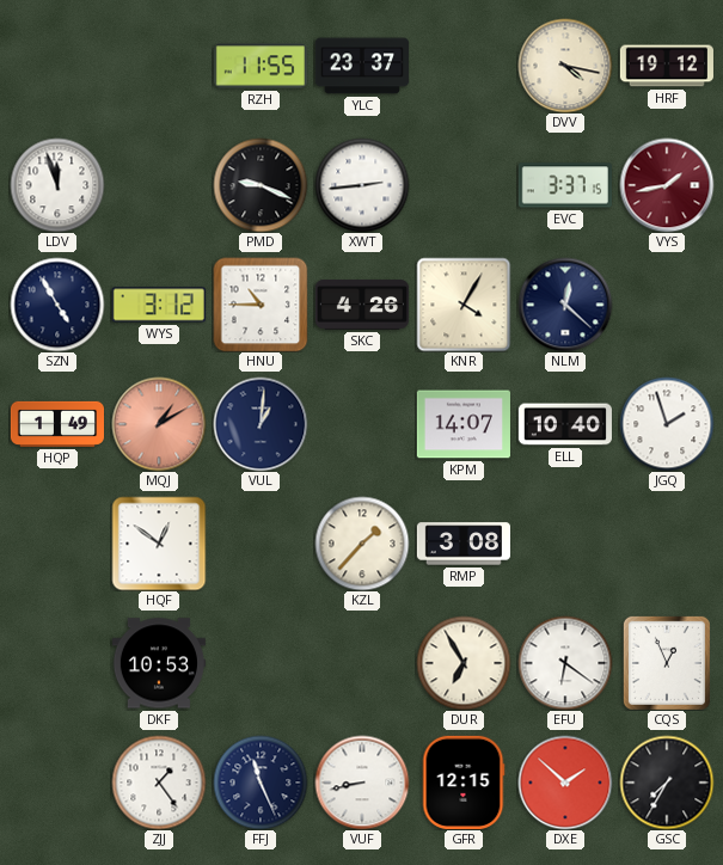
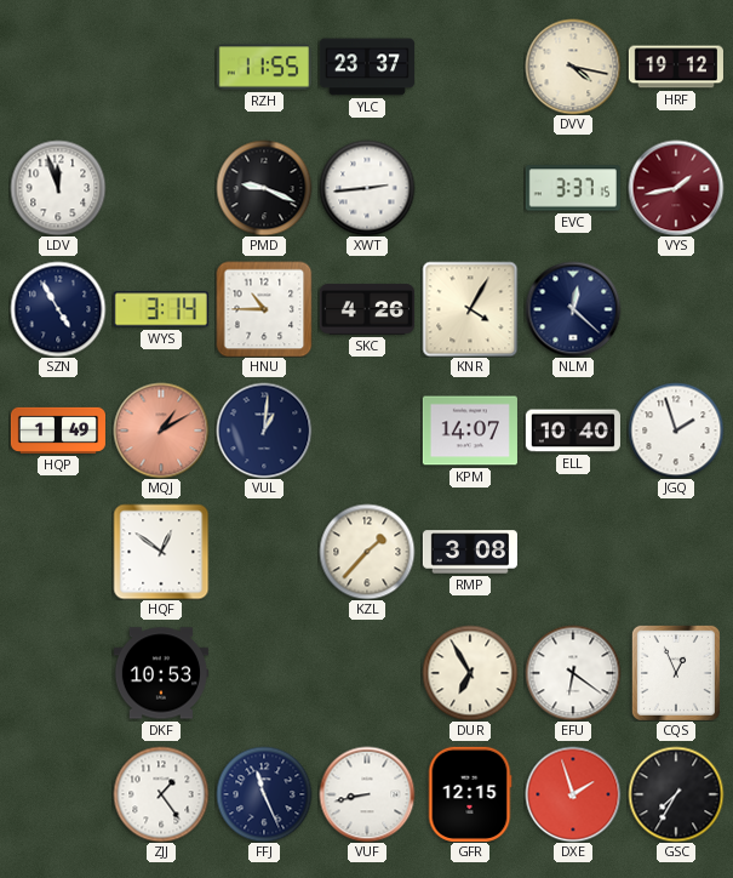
WYS: 3:12 -> 3:14
DXE: 1:52 -> 1:57
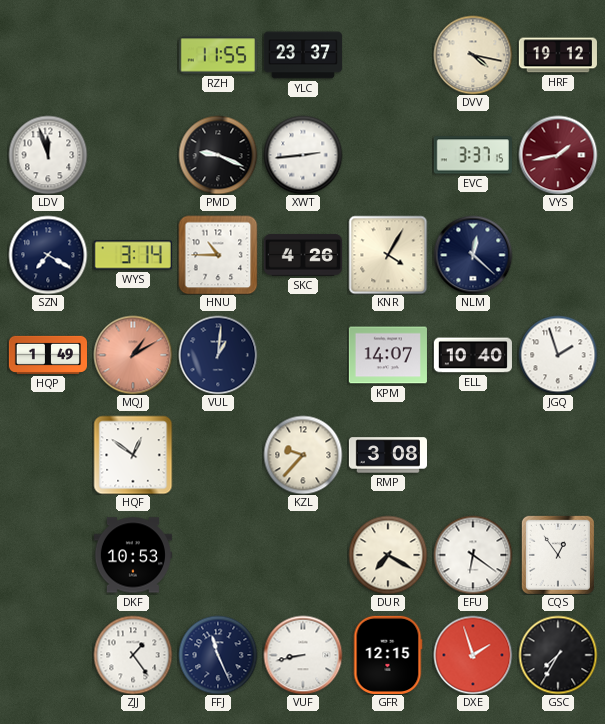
SZN: 4:55 -> 7:20
KZL: 1:37 -> 9:37
DUR: 6:55 -> 7:20
CQS: 12:56 -> 12:54
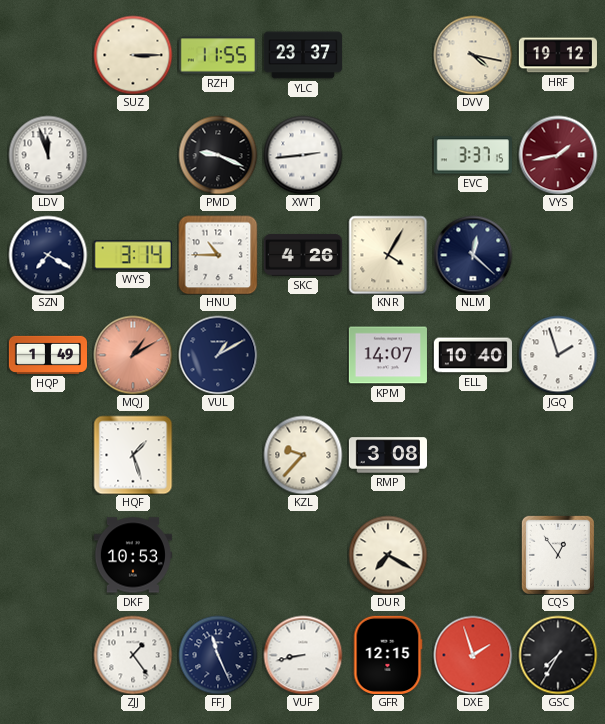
SUZ: none -> 3:15
VUL: 1:01 -> 1:10
HQF: 12:51 -> 1:27
EFU: 6:21 -> none
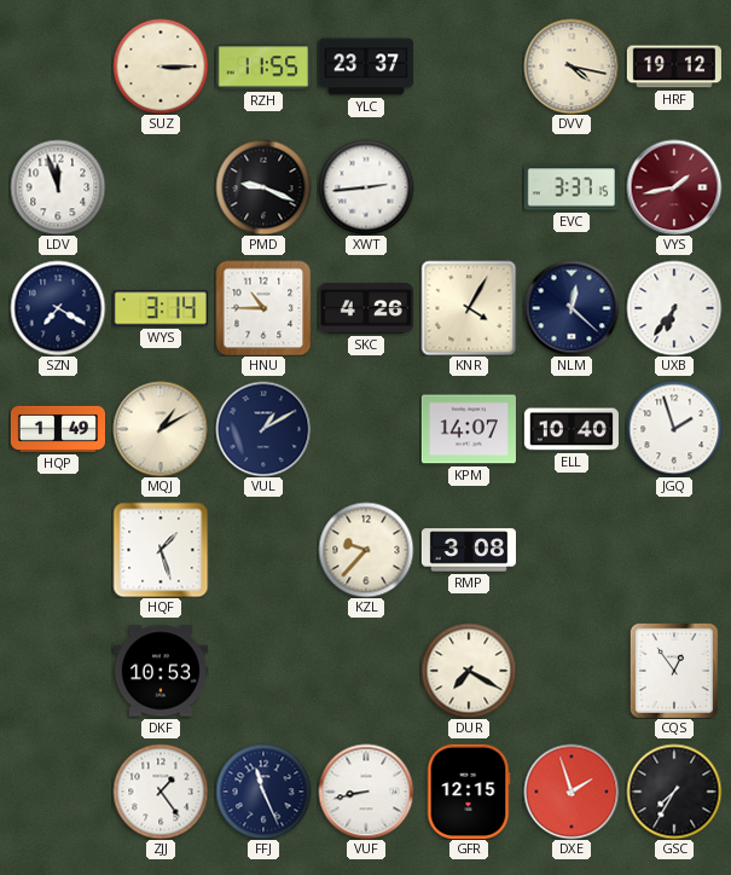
UXB: none -> 6:36
MQJ dial: salmon -> cream
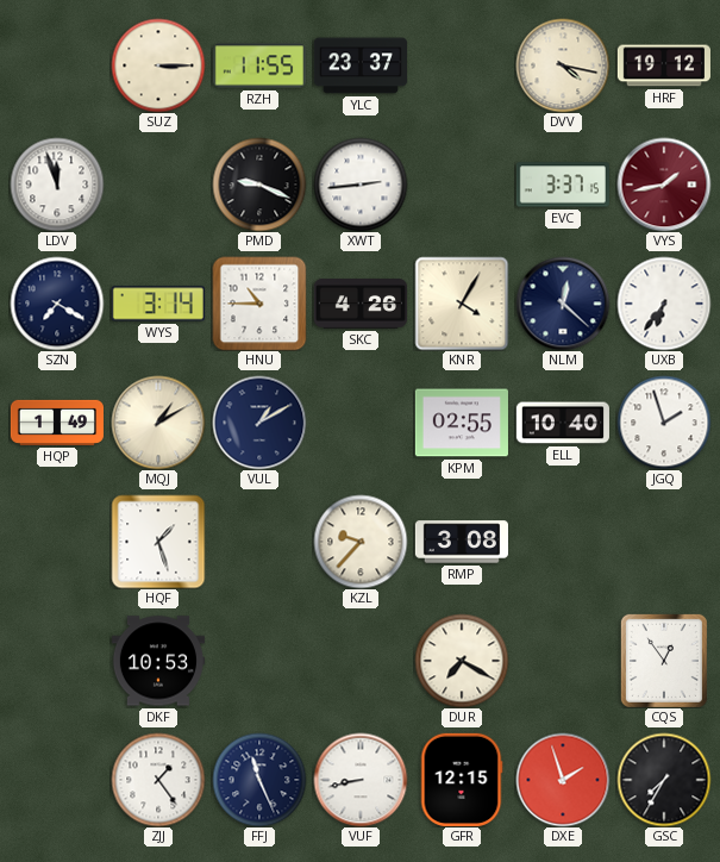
KPM: 14:07 -> 02:55
